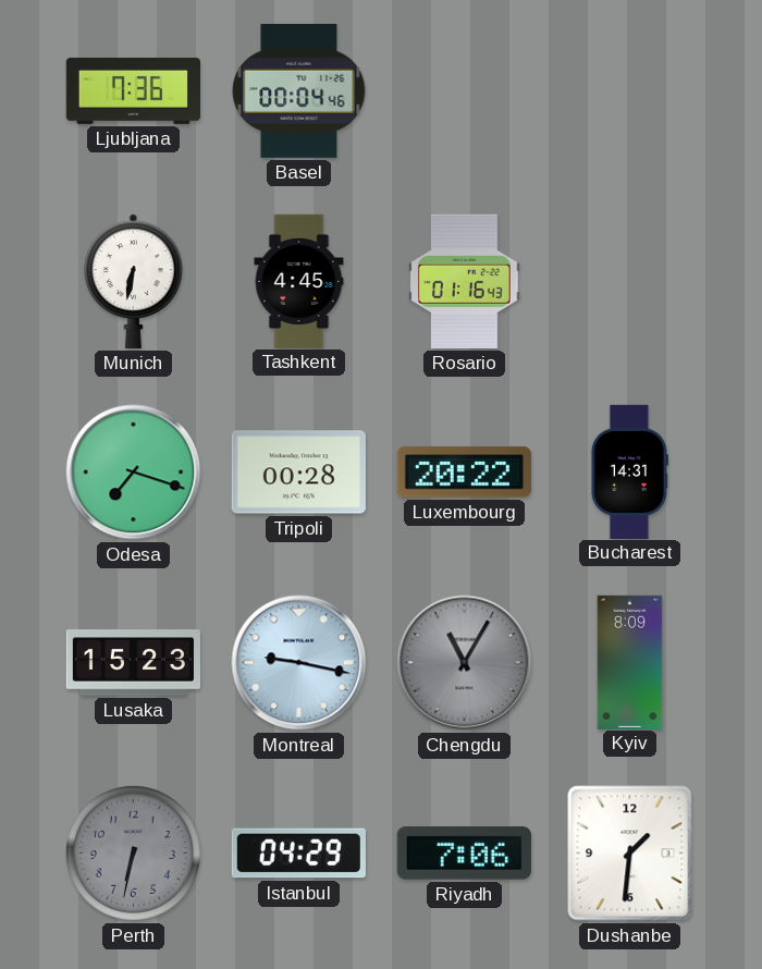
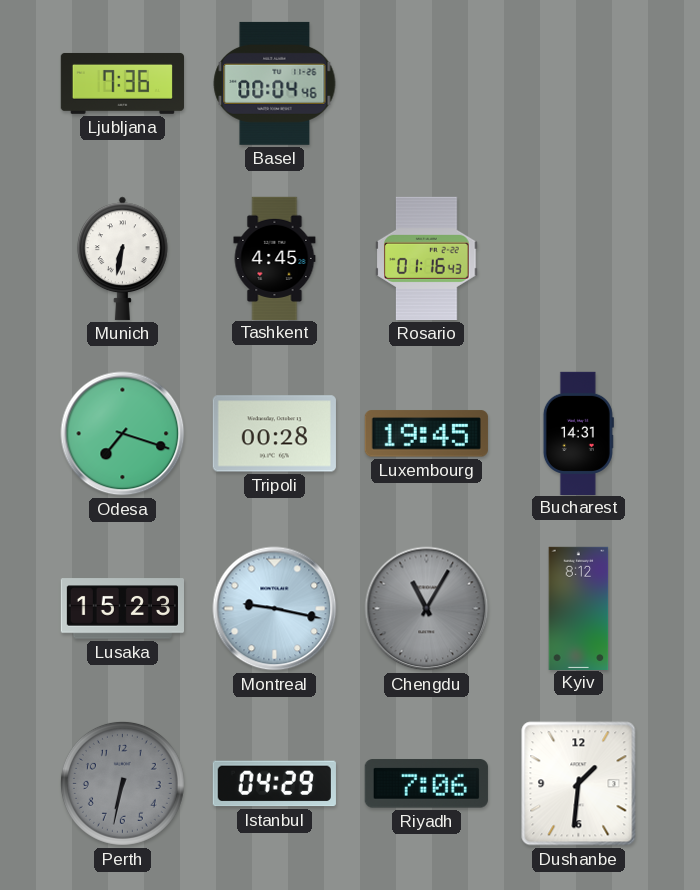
Luxembourg: 20:22 -> 19:45
Kyiv: 8:09 -> 8:12
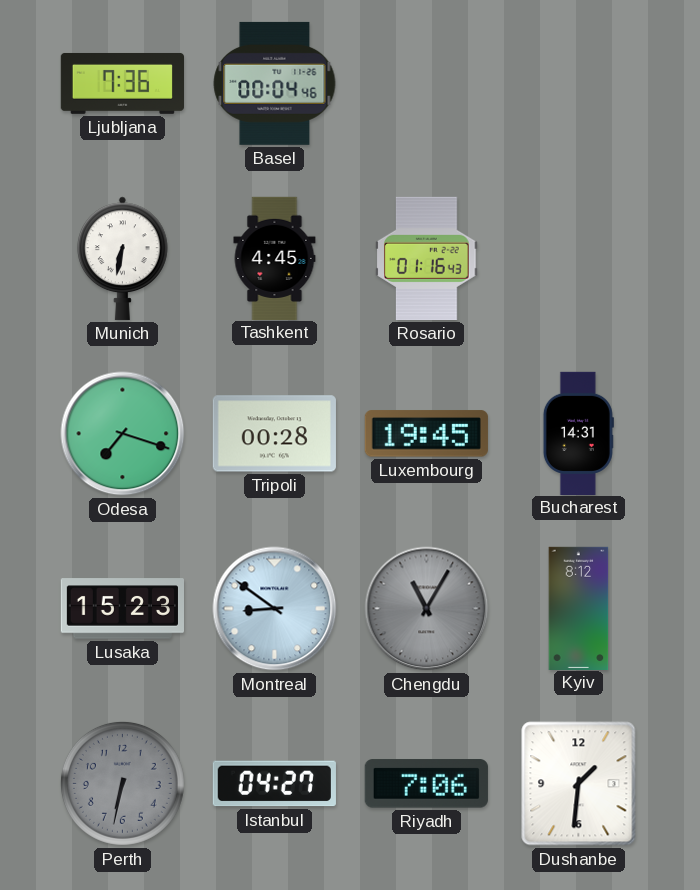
Montreal: 9:17 -> 8:51
Istanbul: 04:29 -> 04:27
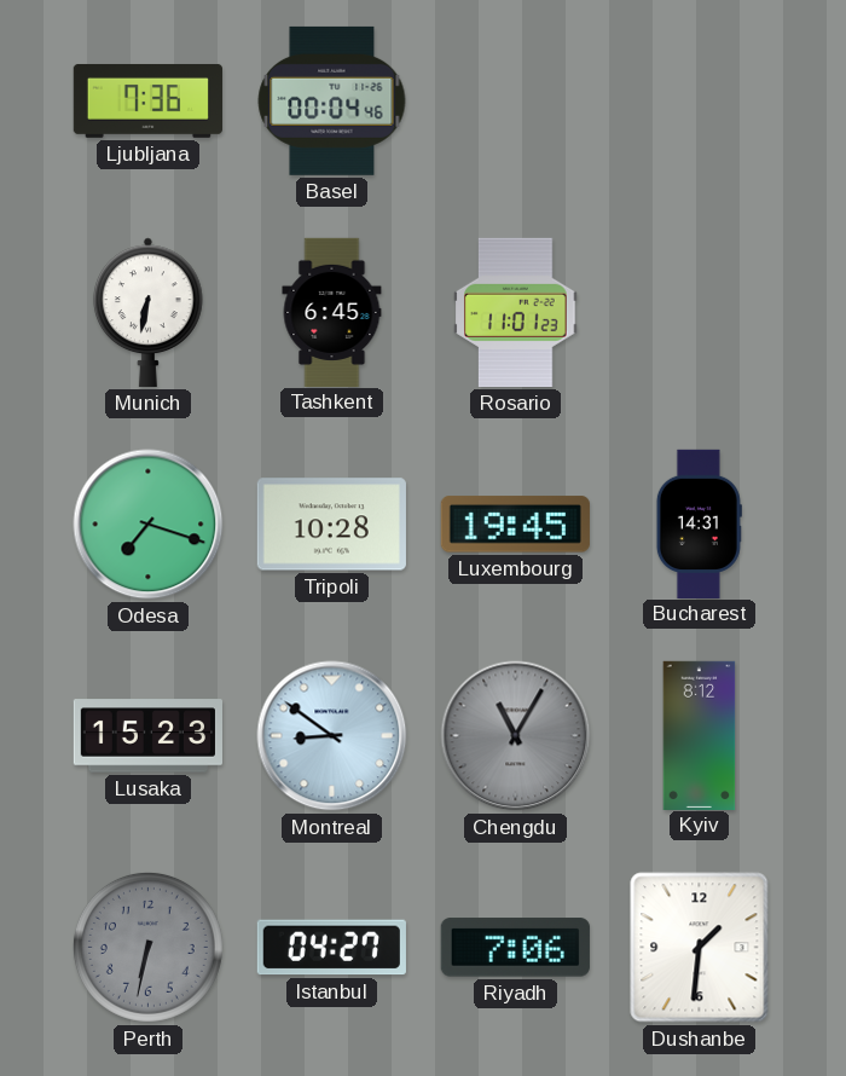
Tashkent: 4:45 -> 6:45
Rosario: 01:16 -> 11:01
Tripoli: 00:28 -> 10:28
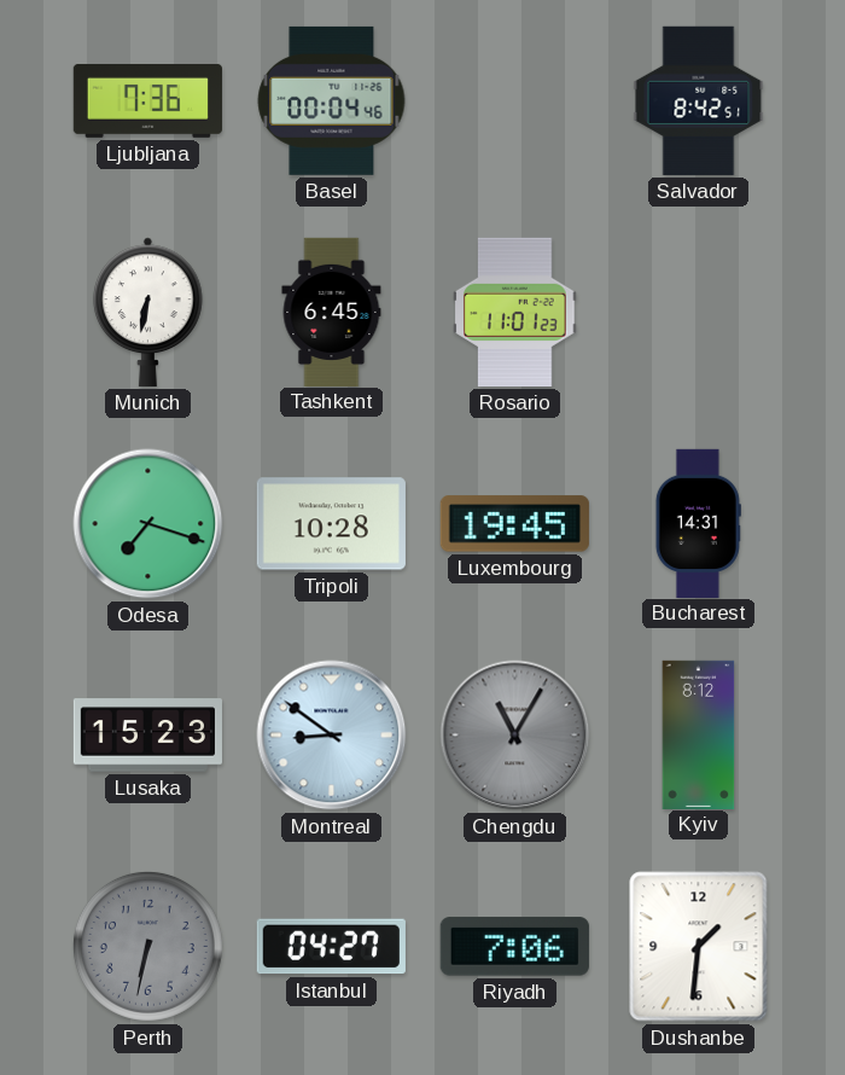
Salvador: none -> 8:42
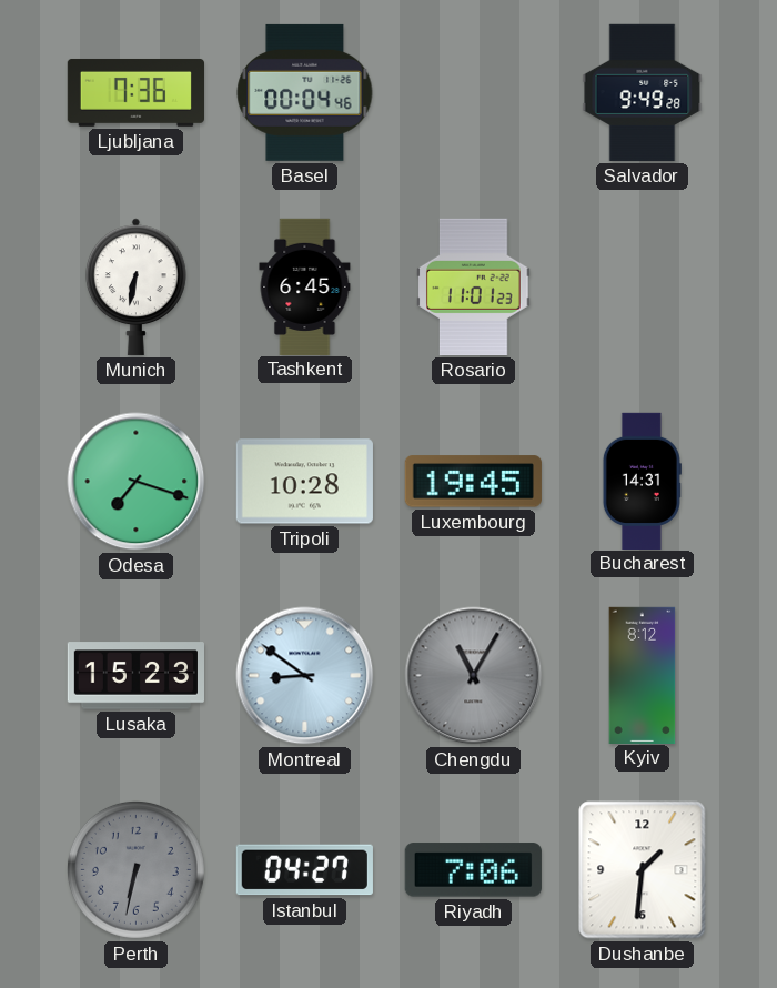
Salvador: 8:42 -> 9:49
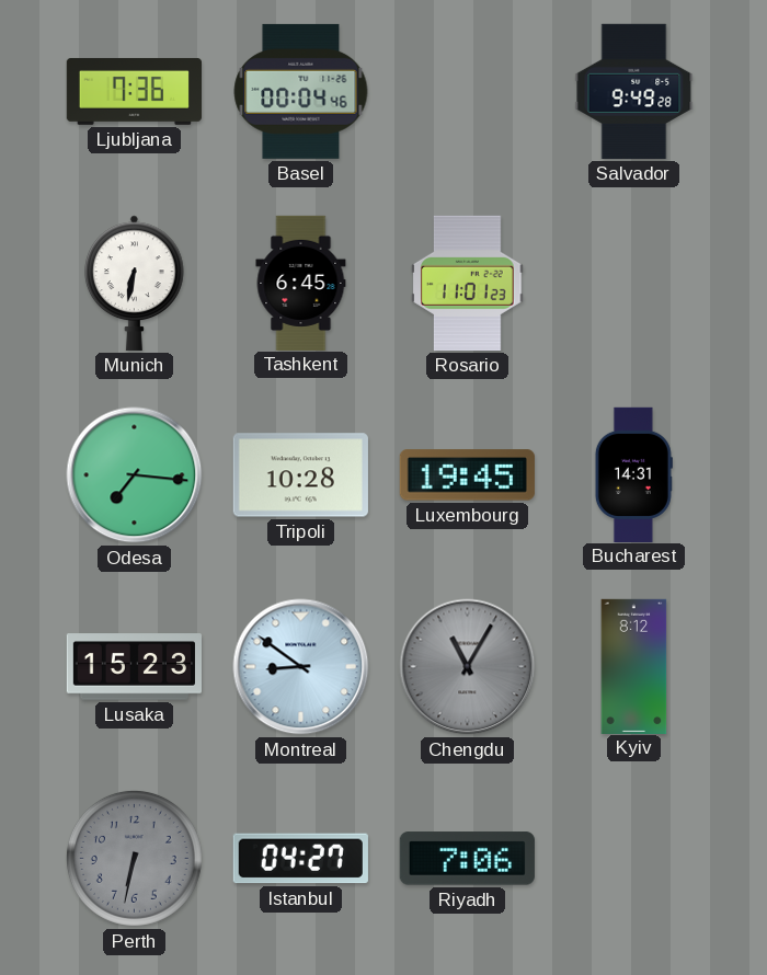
Odesa: 7:18 -> 7:16
Dushanbe: 1:31 -> none
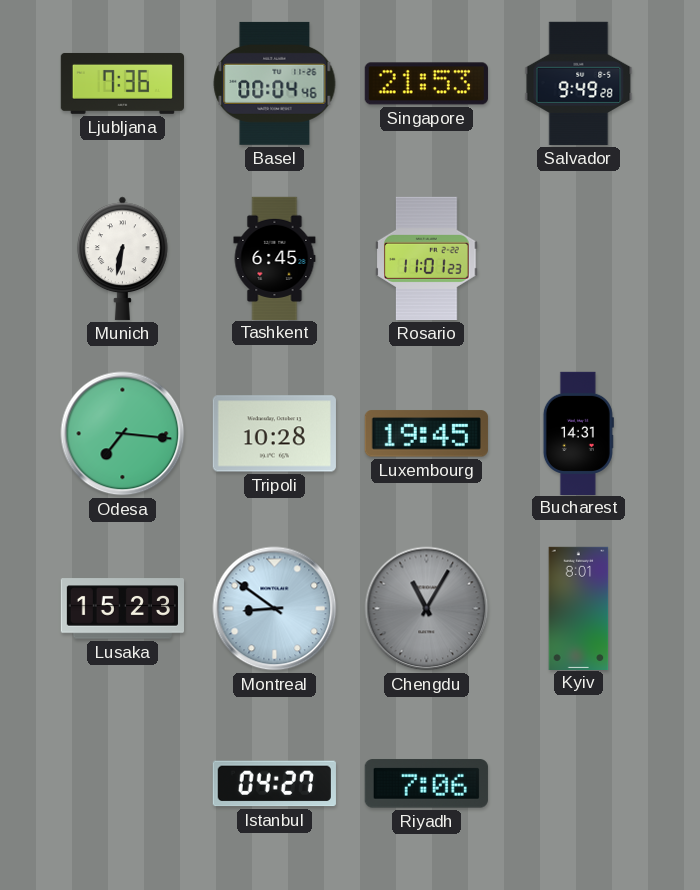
Singapore: none -> 21:53
Kyiv: 8:12 -> 8:01
Perth: 6:32 -> none
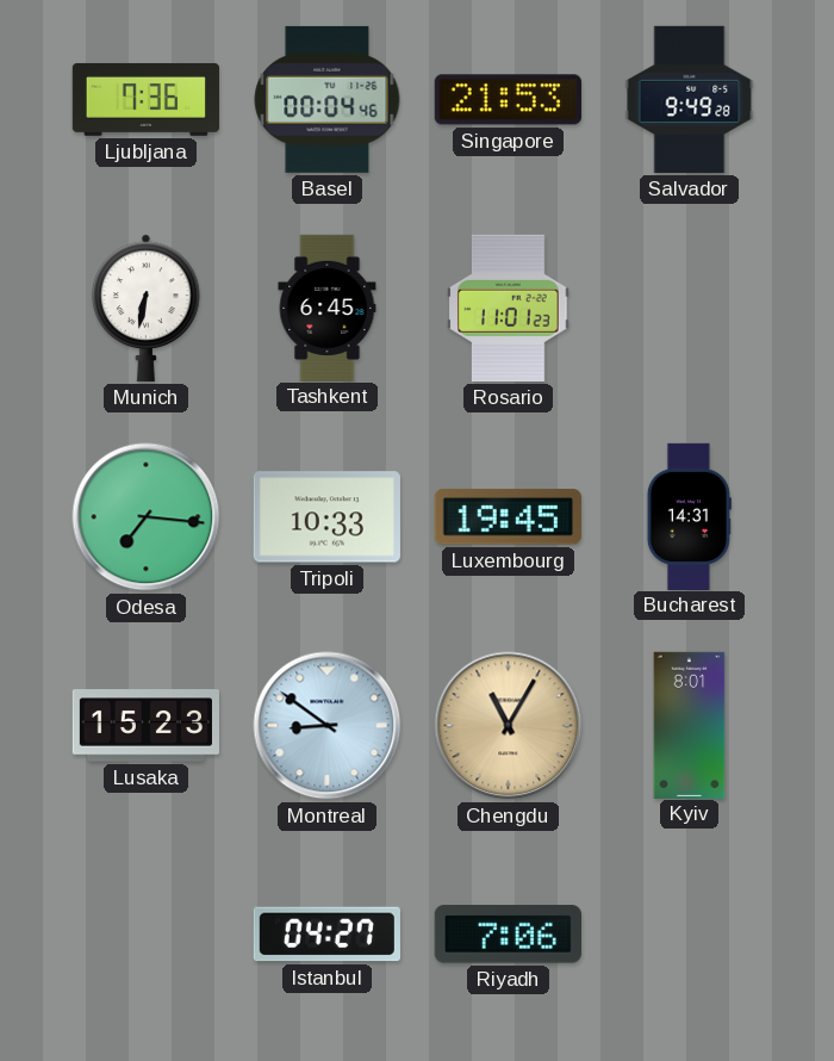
Tripoli: 10:28 -> 10:33
Chengdu dial: grey -> champagne
